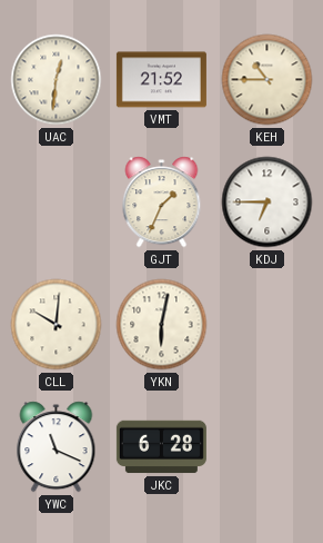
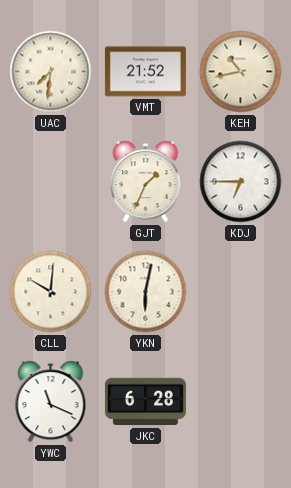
UAC: 12:31 -> 7:31
KEH: 10:45 -> 10:43
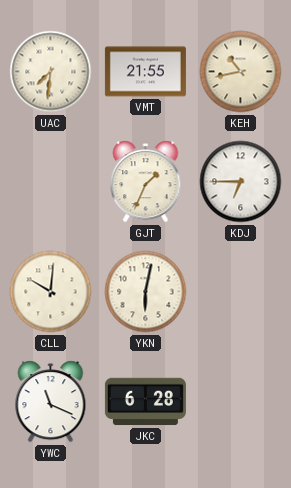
VMT: 21:52 -> 21:55
